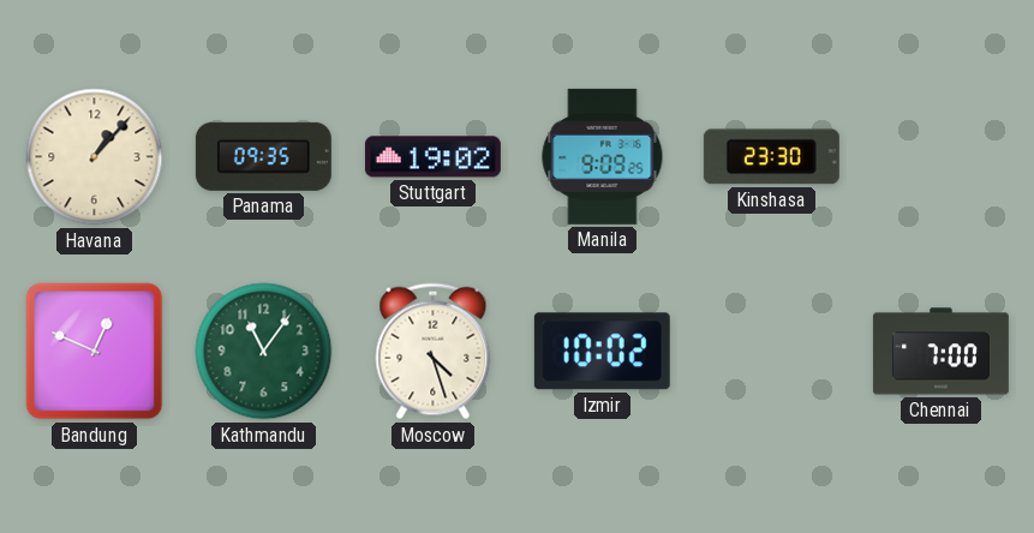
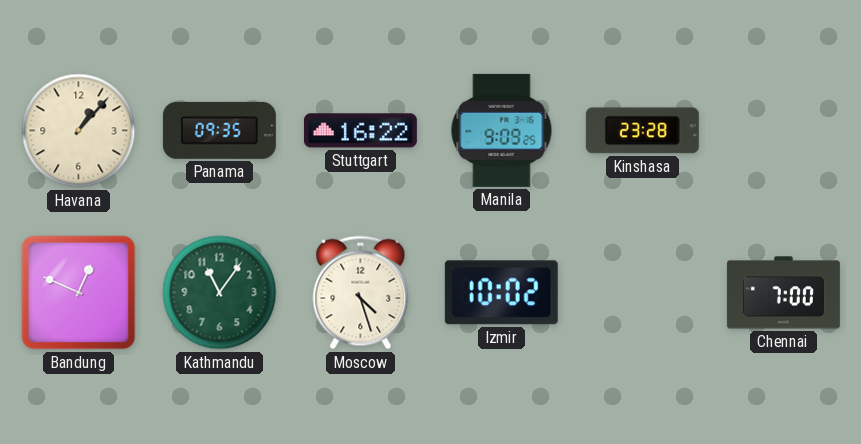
Stuttgart: 19:02 -> 16:22
Kinshasa: 23:30 -> 23:28
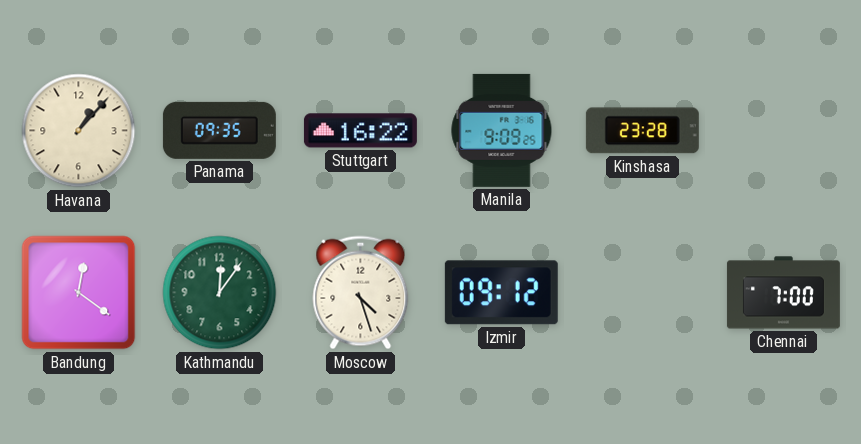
Bandung: 12:49 -> 12:21
Kathmandu: 11:06 -> 12:06
Izmir: 10:02 -> 09:12
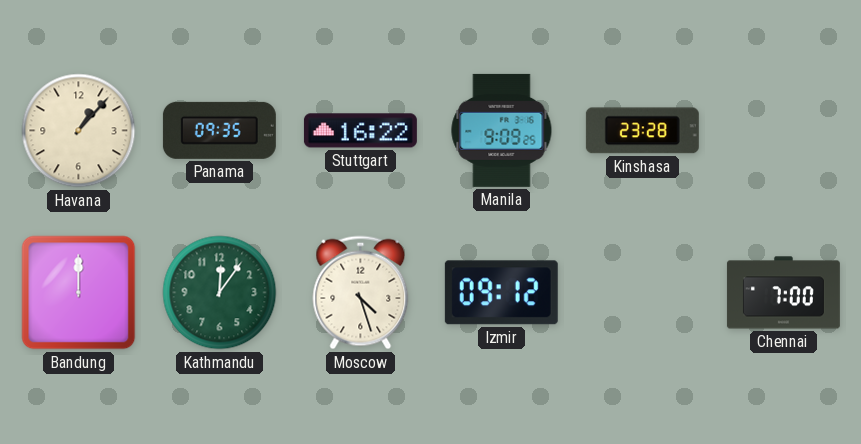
Bandung: 12:21 -> 12:00
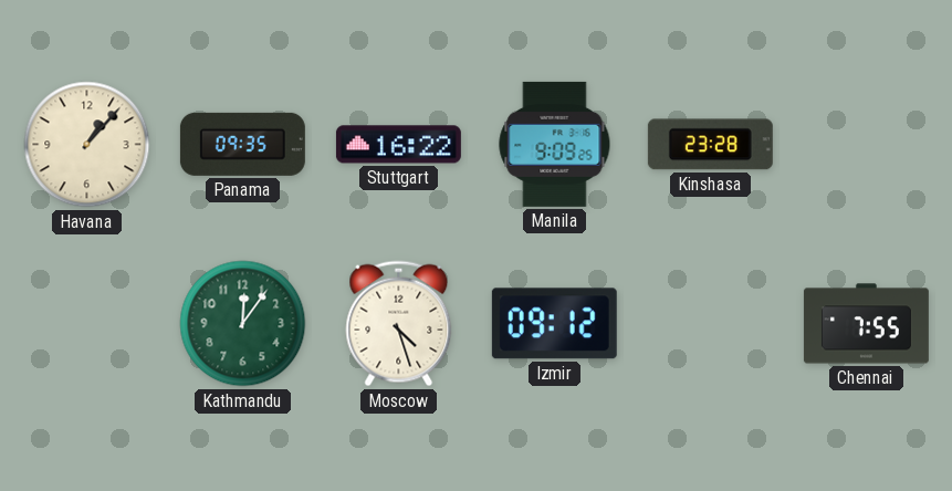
Bandung: 12:00 -> none
Chennai: 7:00 -> 7:55
